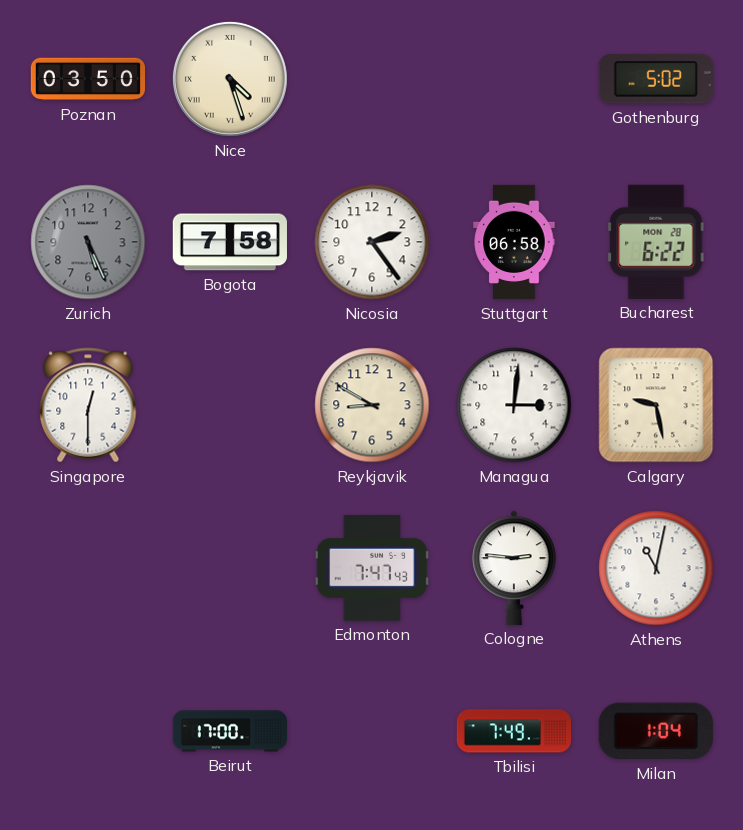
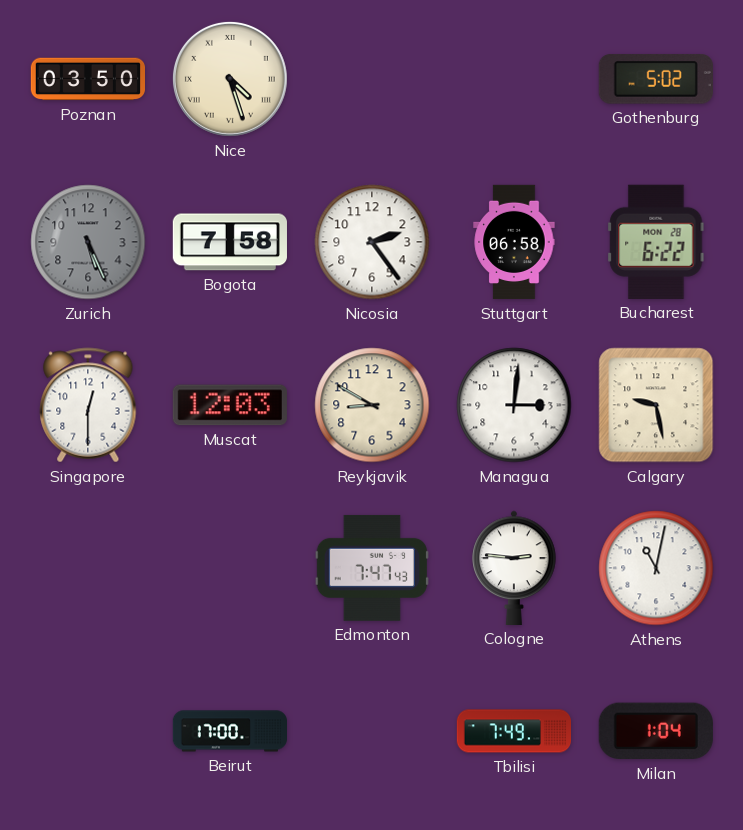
Muscat: none -> 12:03
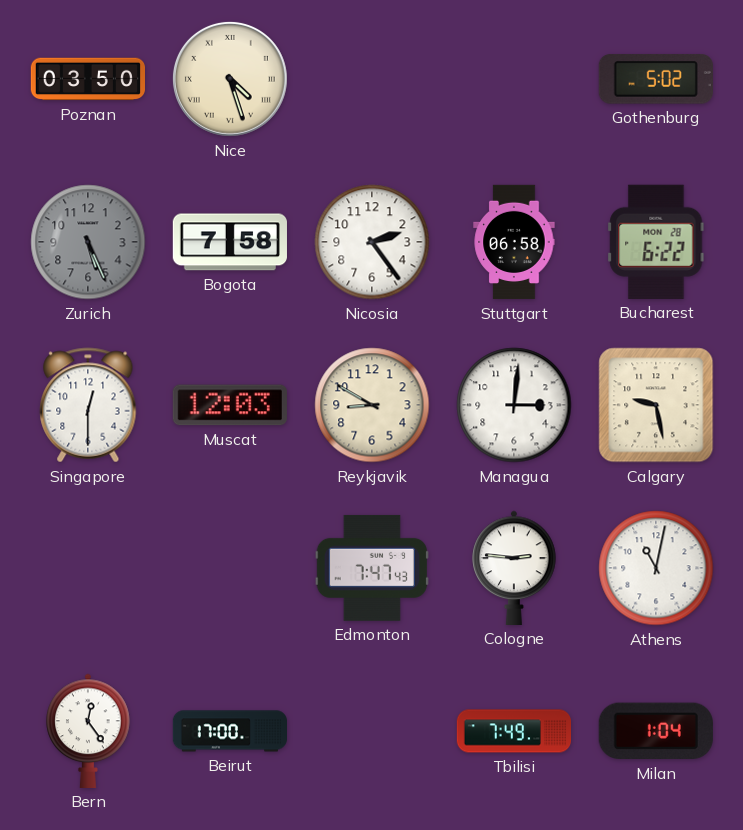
Bern: none -> 12:24
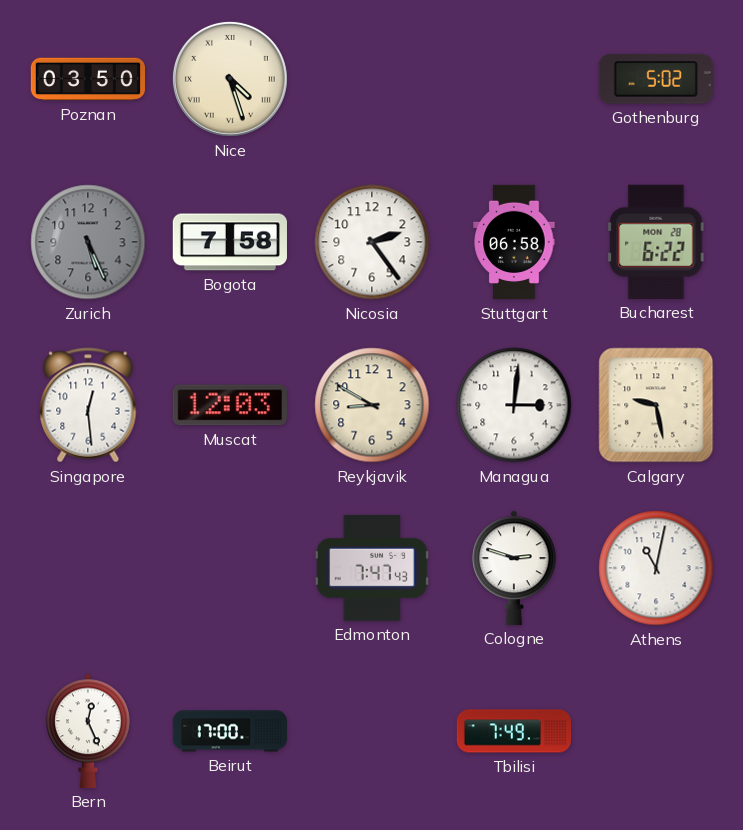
Singapore: 12:30 -> 12:29
Cologne: 2:46 -> 2:48
Bern: 12:24 -> 12:26
Milan: 1:04 -> none
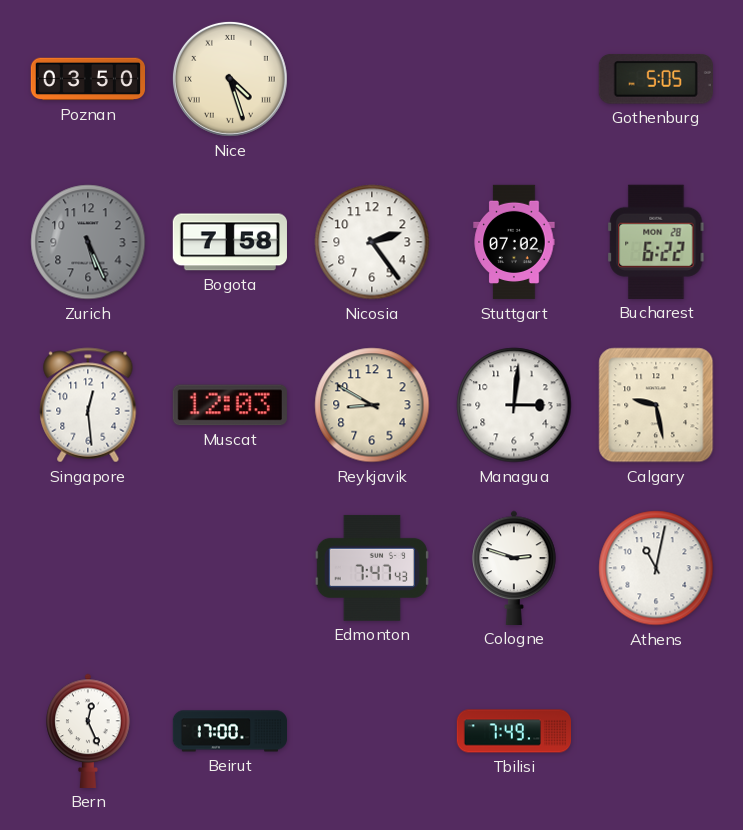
Gothenburg: 5:02 -> 5:05
Stuttgart: 06:58 -> 07:02
